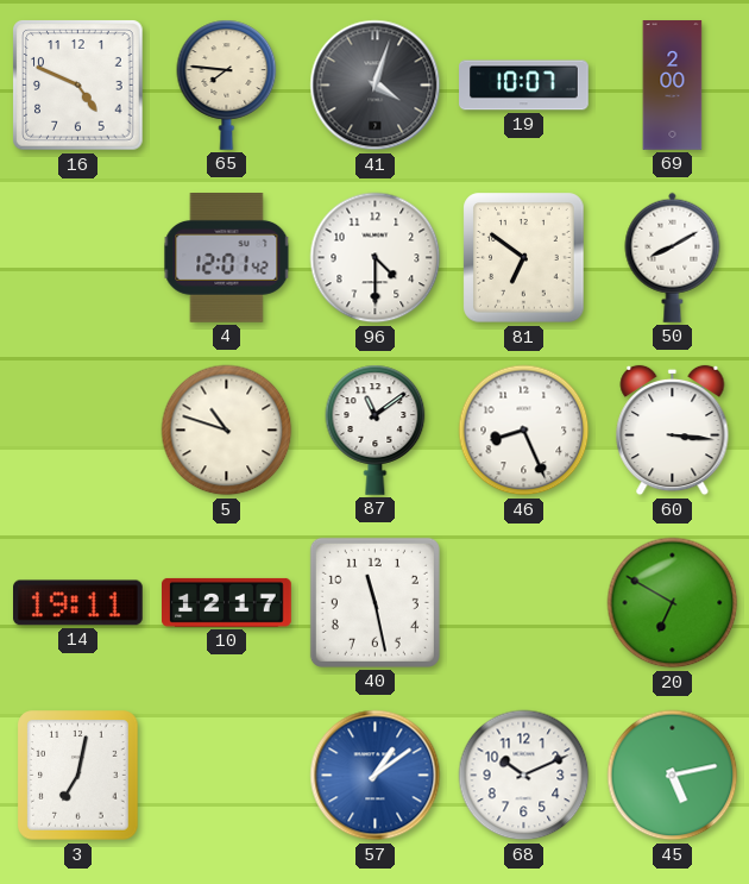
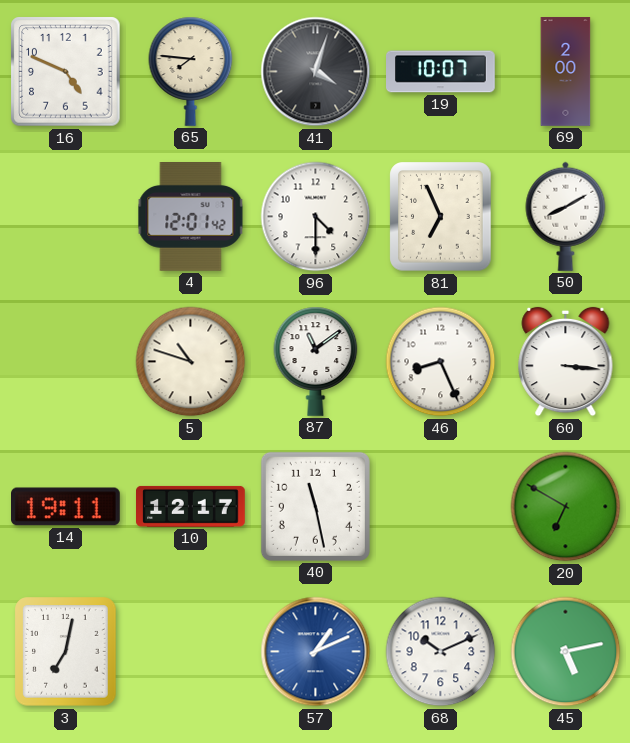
81: 6:51 -> 6:56
57: 1:09 -> 1:11
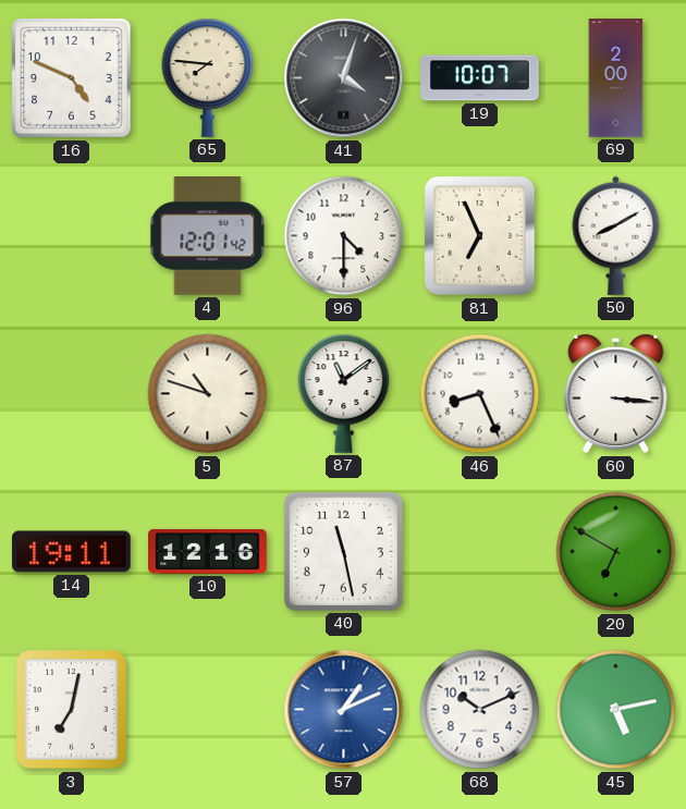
10: 12:17 -> 12:16
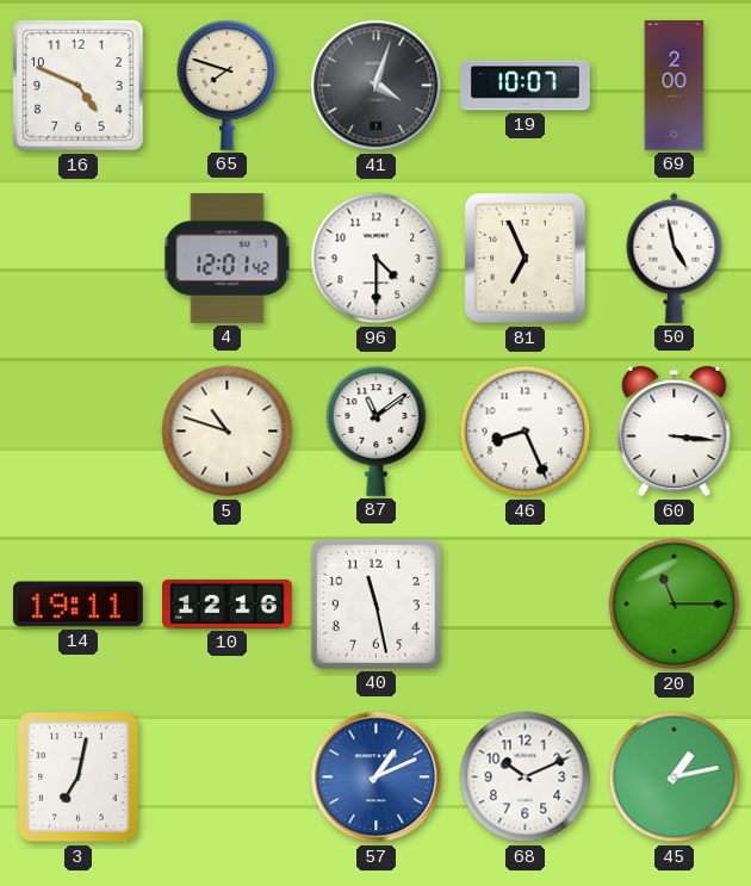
65: 7:46 -> 7:48
50: 8:10 -> 4:58
20: 6:50 -> 11:15
45: 5:13 -> 1:13
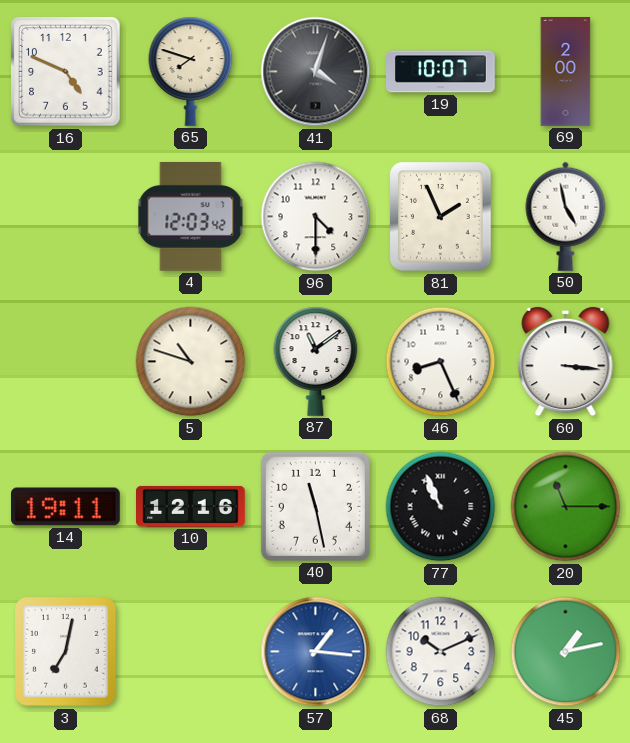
4: 12:01 -> 12:03
81: 6:56 -> 1:56
77: none -> 10:56
57: 1:11 -> 1:16
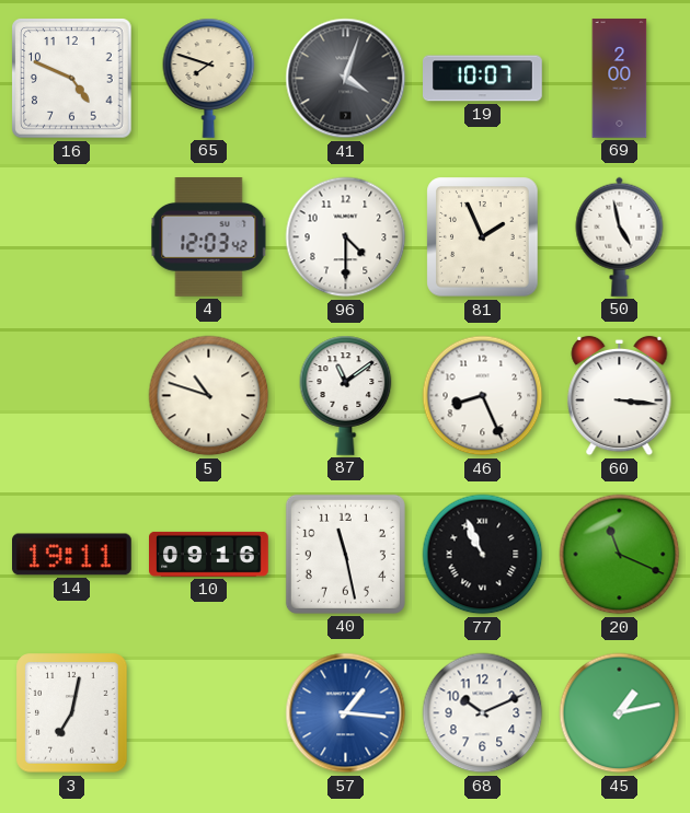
10: 12:16 -> 09:16
20: 11:15 -> 11:19
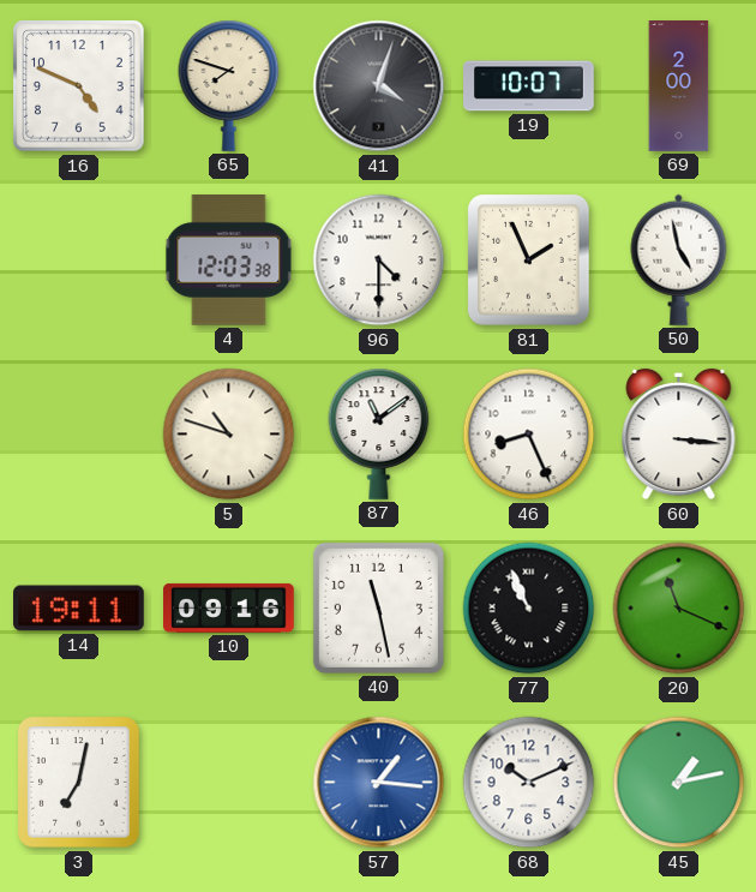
4: 12:03:42 -> 12:03:38
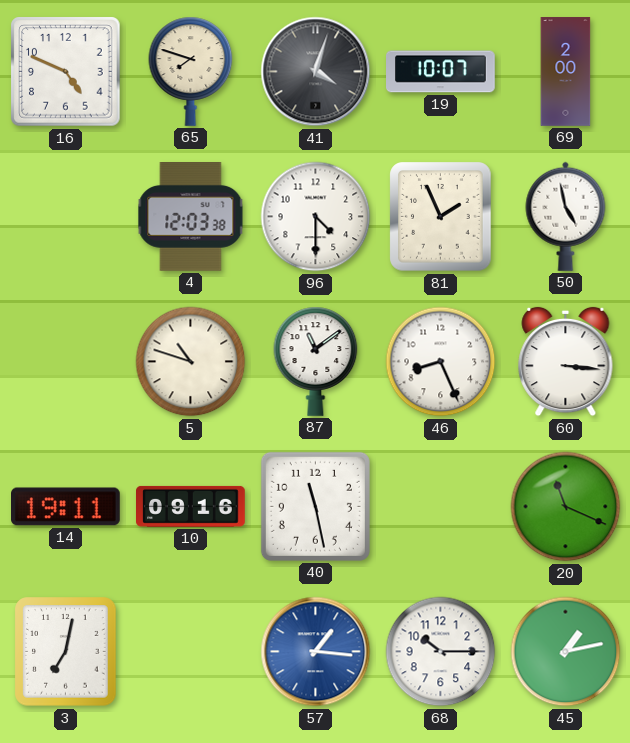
77: 10:56 -> none
68: 10:11 -> 10:15
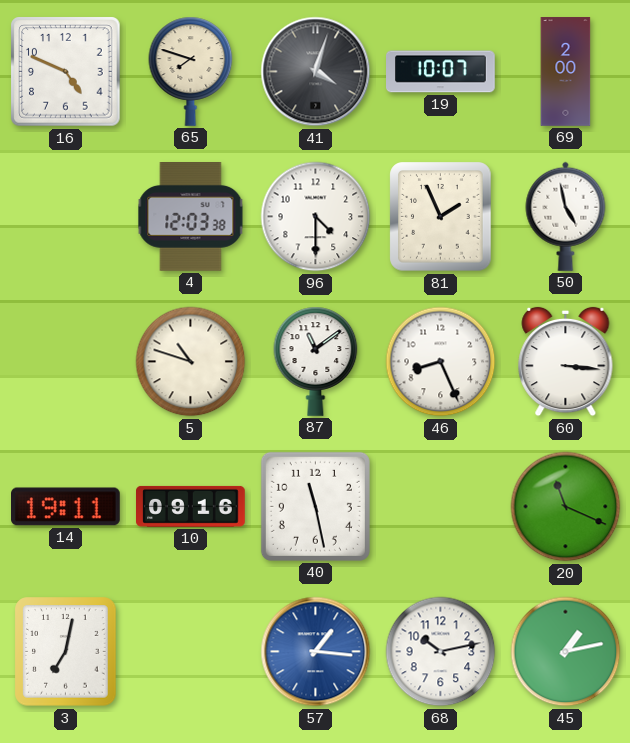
68: 10:15 -> 10:13
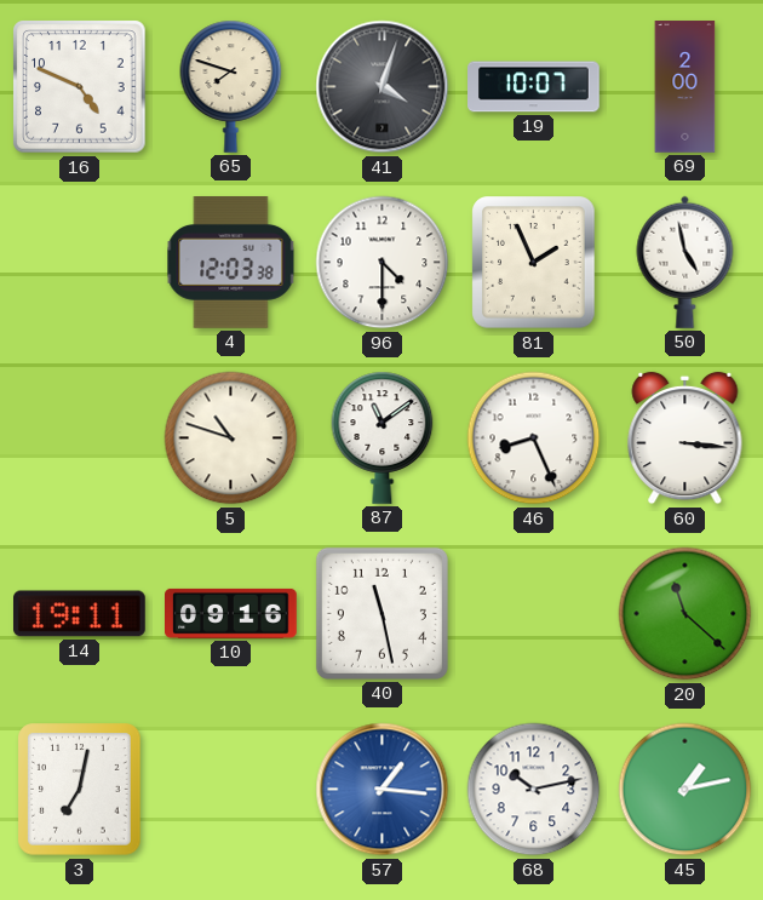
20: 11:19 -> 11:22
